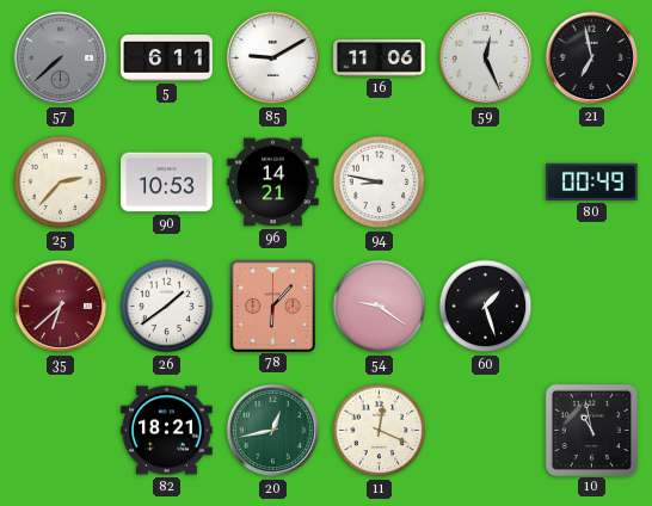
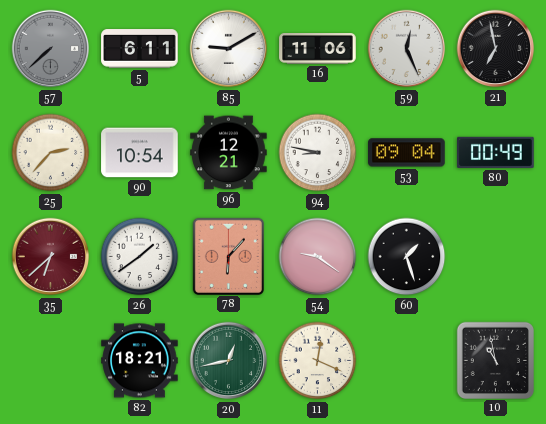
90: 10:53 -> 10:54
96: 14:21 -> 12:21
53: none -> 09:04
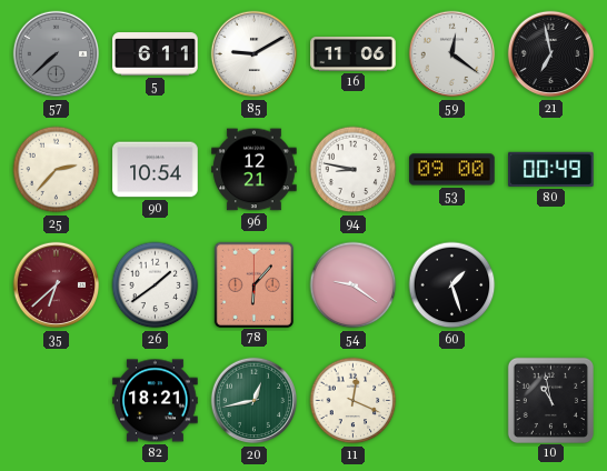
59: 12:26 -> 12:21
53: 09:04 -> 09:00
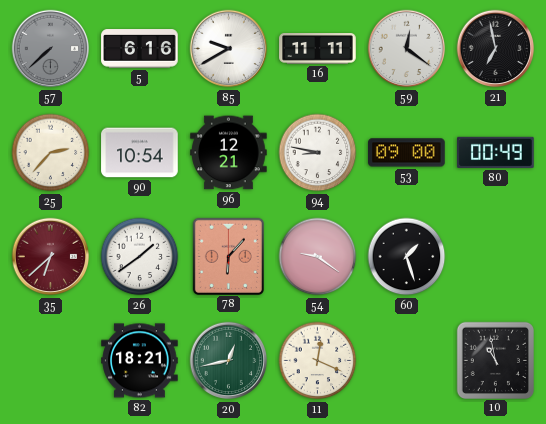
5: 6:11 -> 6:16
85: 9:10 -> 9:40
16: 11:06 -> 11:11
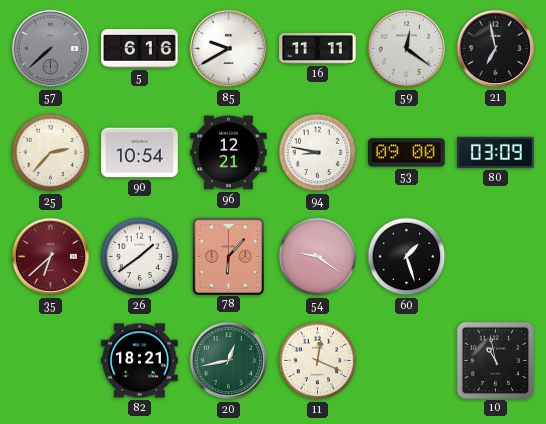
80: 00:49 -> 03:09
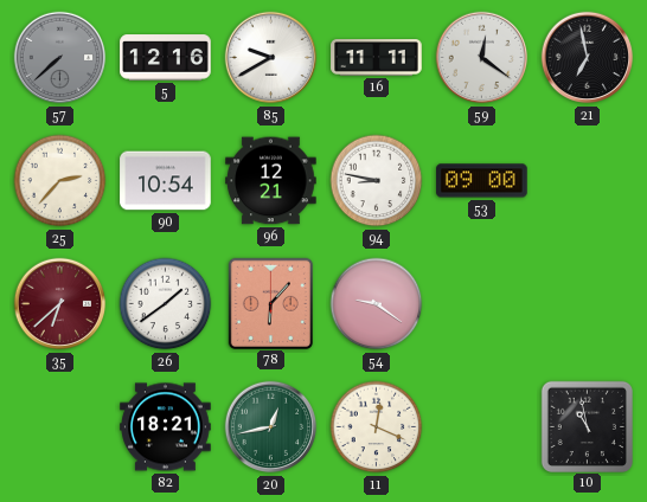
5: 6:16 -> 12:16
80: 03:09 -> none
60: 1:27 -> none
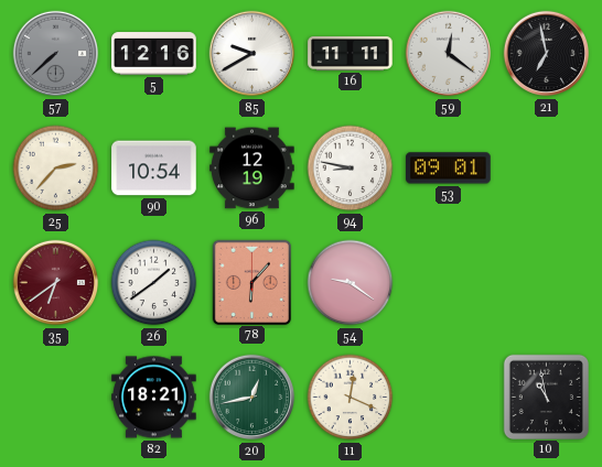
96: 12:21 -> 12:19
53: 09:00 -> 09:01
35: 6:38 -> 6:39
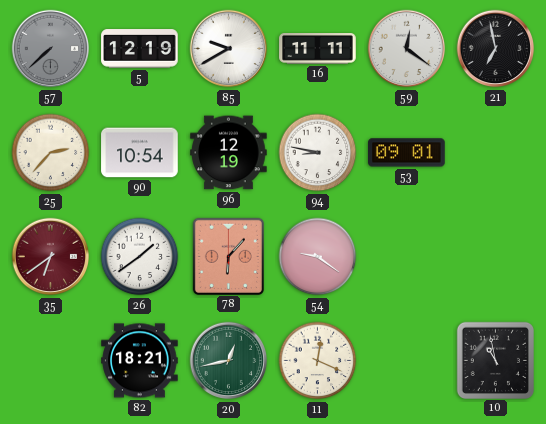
5: 12:16 -> 12:19
